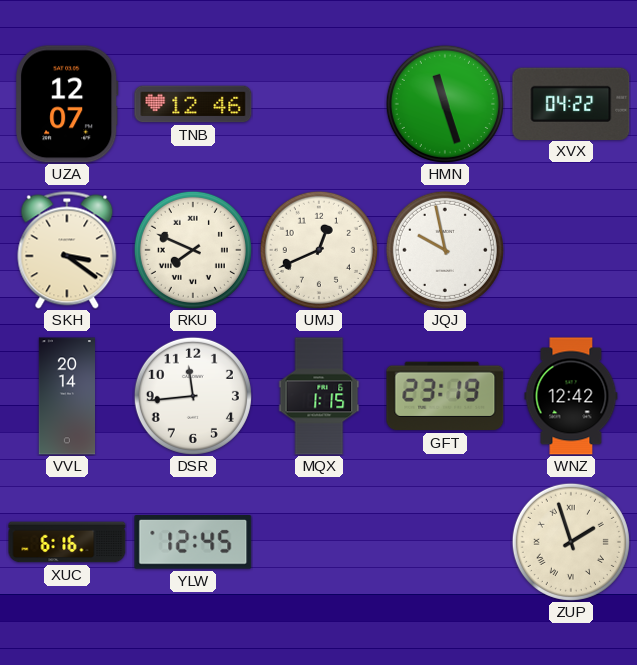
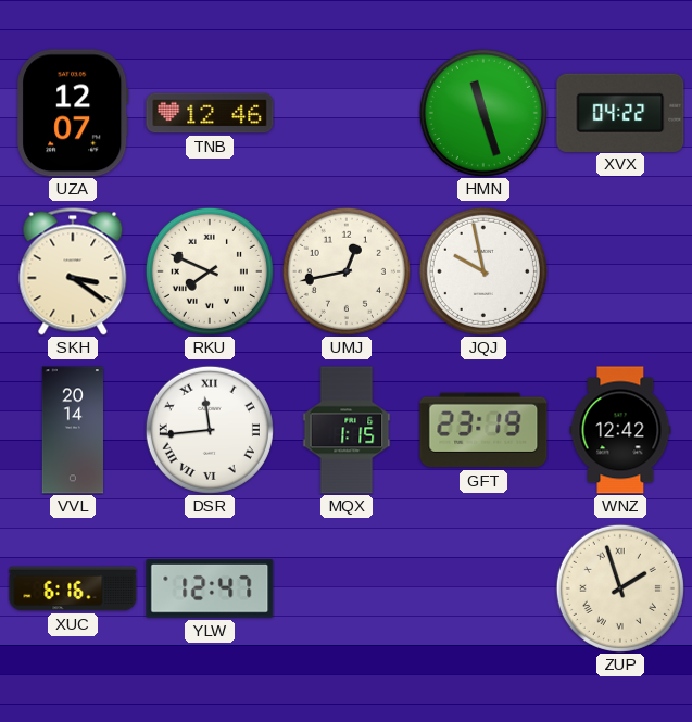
UMJ: 12:41 -> 12:43
DSR numerals: Arabic -> Roman
YLW: 12:45 -> 12:47
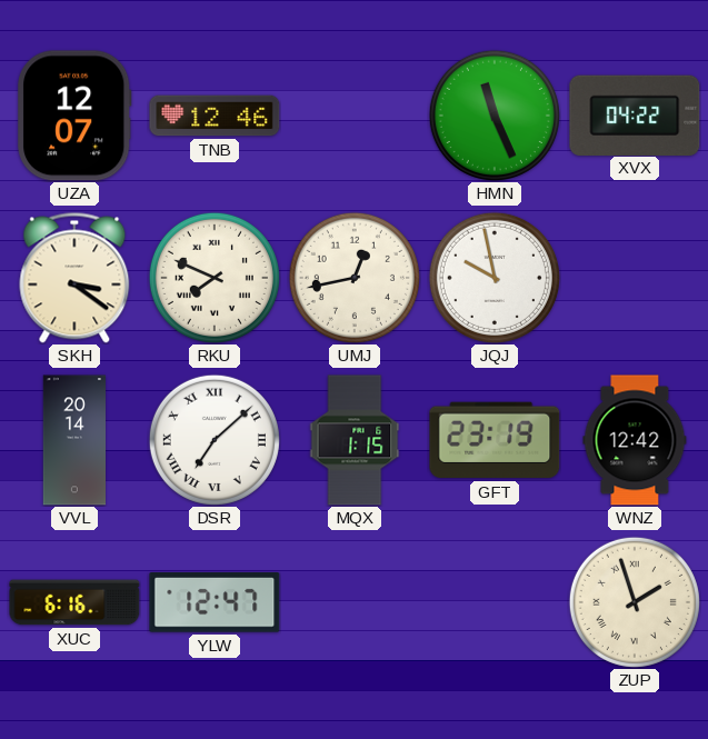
HMN: 11:27 -> 11:26
DSR: 11:44 -> 7:08
